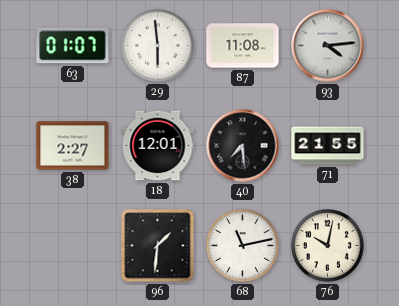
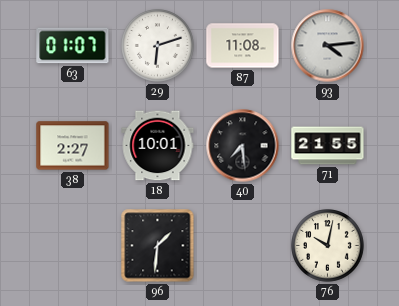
29: 5:59 -> 6:12
18: 12:01 -> 10:01
68: 11:13 -> none
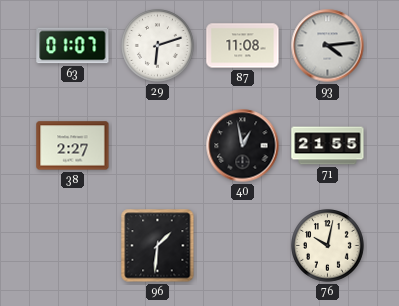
18: 10:01 -> none
40: 7:29 -> 12:58
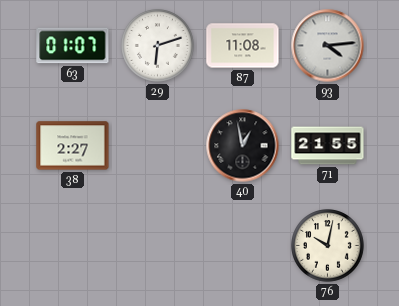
96: 1:31 -> none
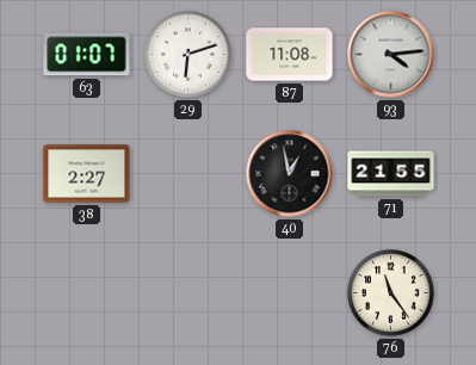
76: 10:02 -> 11:24
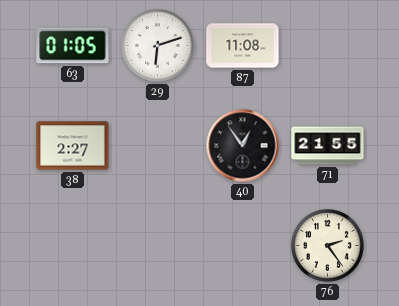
63: 01:07 -> 01:05
93: 4:14 -> none
40: 12:58 -> 12:54
76: 11:24 -> 2:24
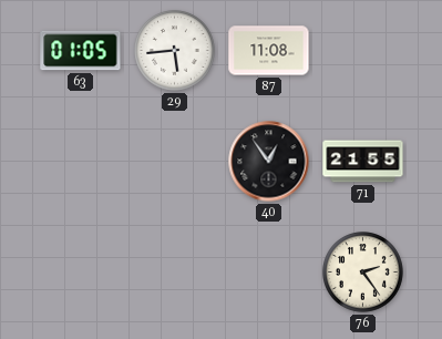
29: 6:12 -> 5:44
38: 2:27 -> none
